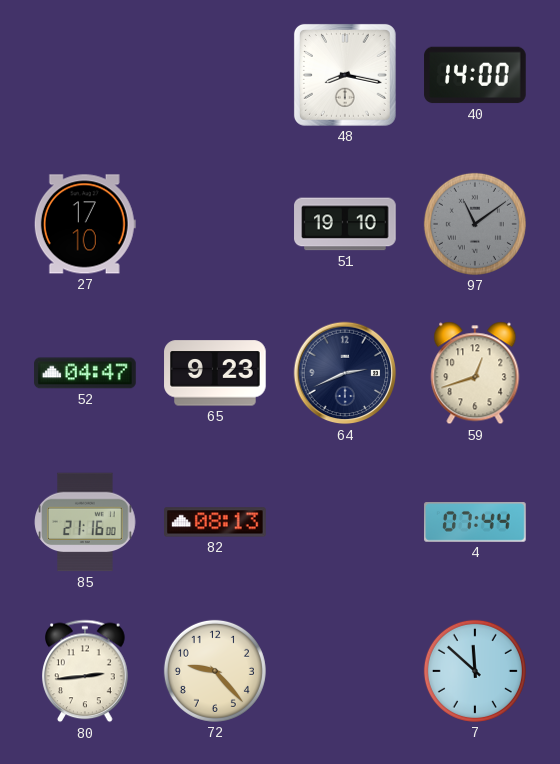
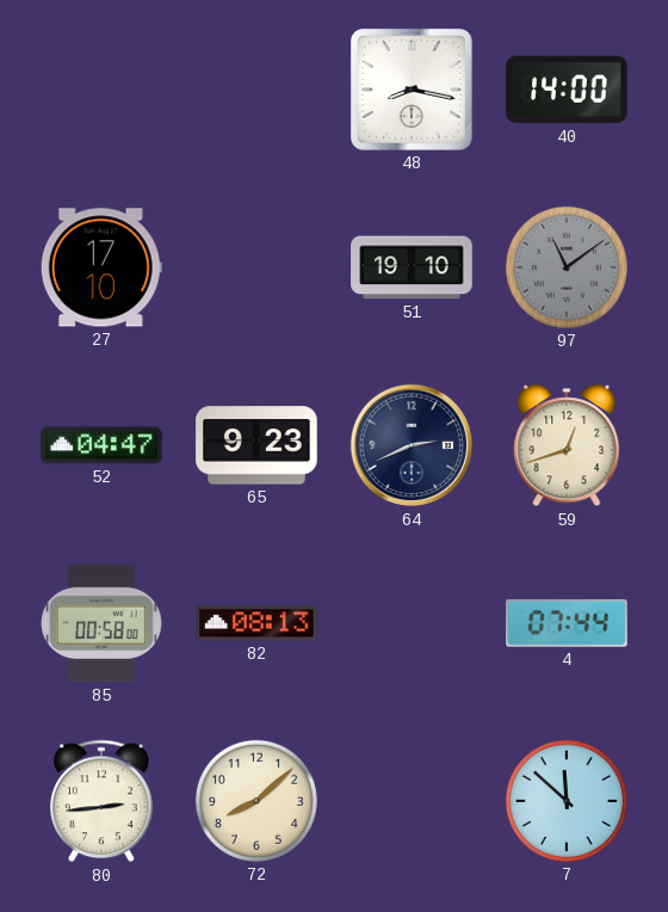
85: 21:16 -> 00:58
72: 9:23 -> 8:08
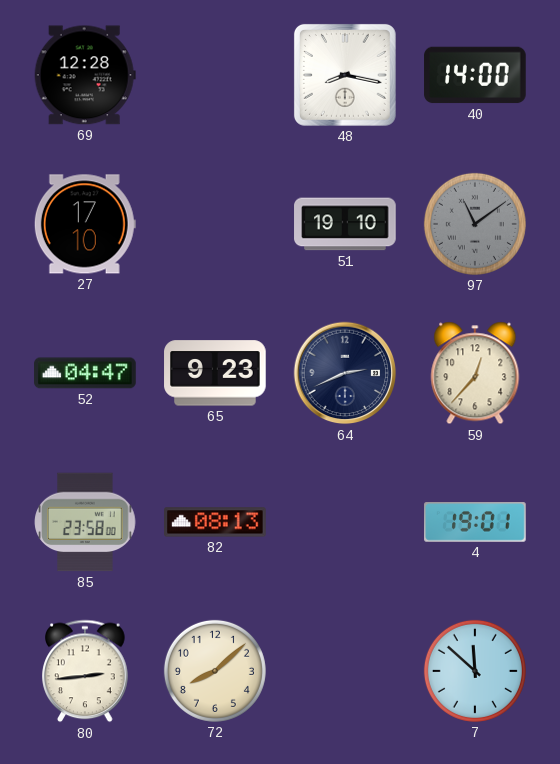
69: none -> 12:28
59: 12:42 -> 12:37
85: 00:58 -> 23:58
4: 07:44 -> 19:01
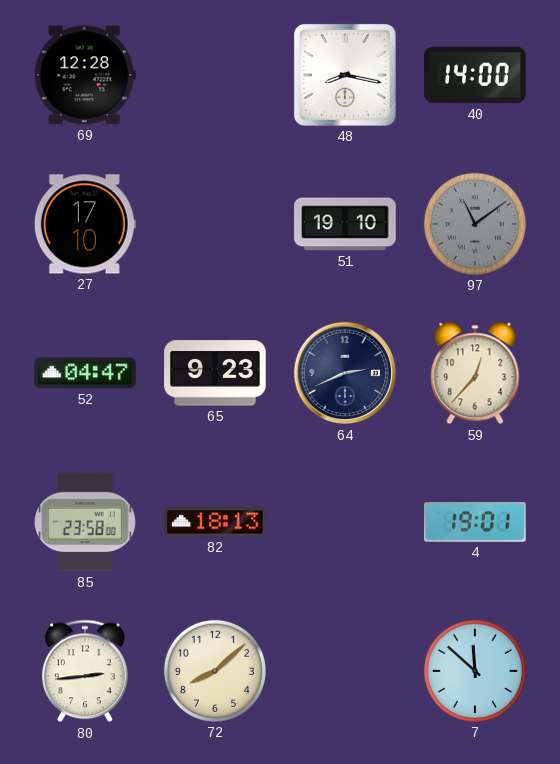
82: 08:13 -> 18:13
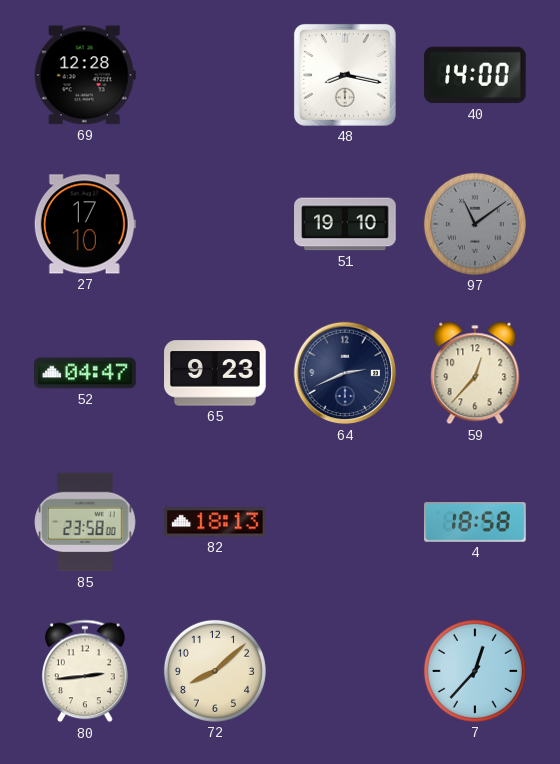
4: 19:01 -> 18:58
7: 11:52 -> 12:37
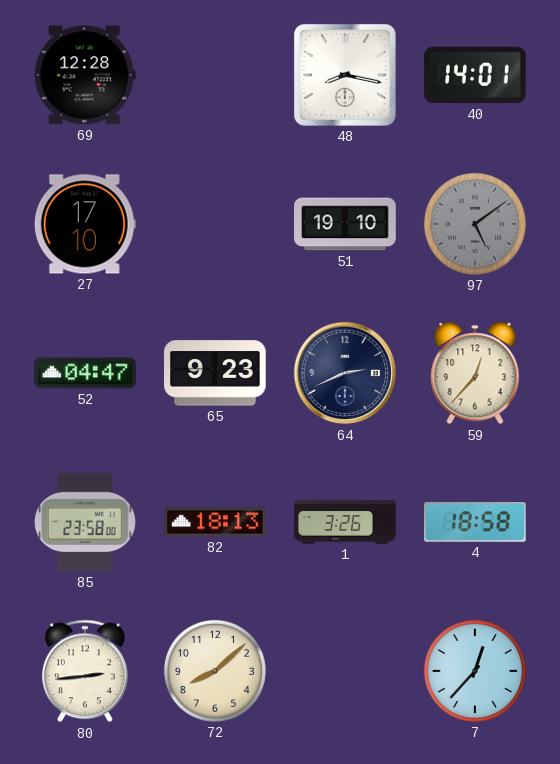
40: 14:00 -> 14:01
97: 11:09 -> 5:09
1: none -> 3:26
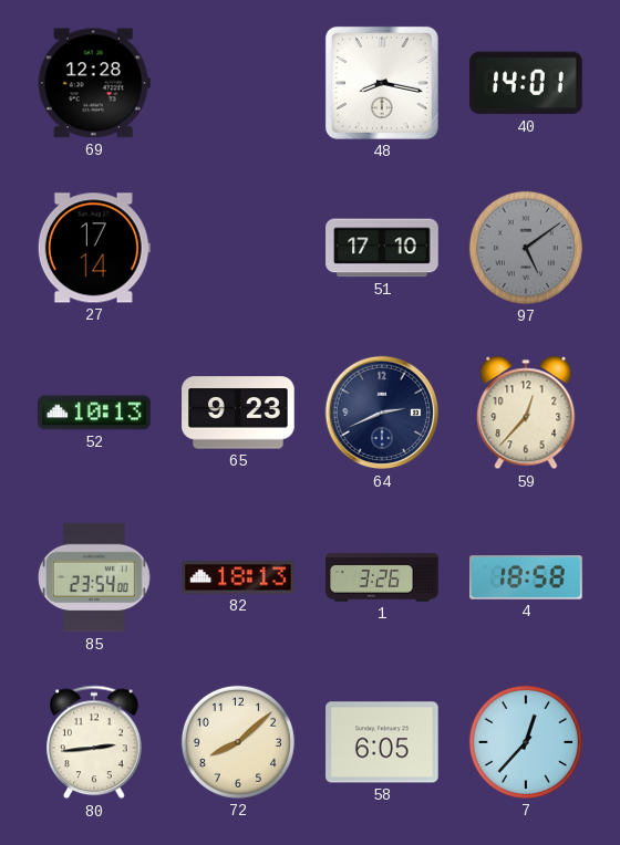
27: 17:10 -> 17:14
51: 19:10 -> 17:10
52: 04:47 -> 10:13
85: 23:58 -> 23:54
58: none -> 6:05
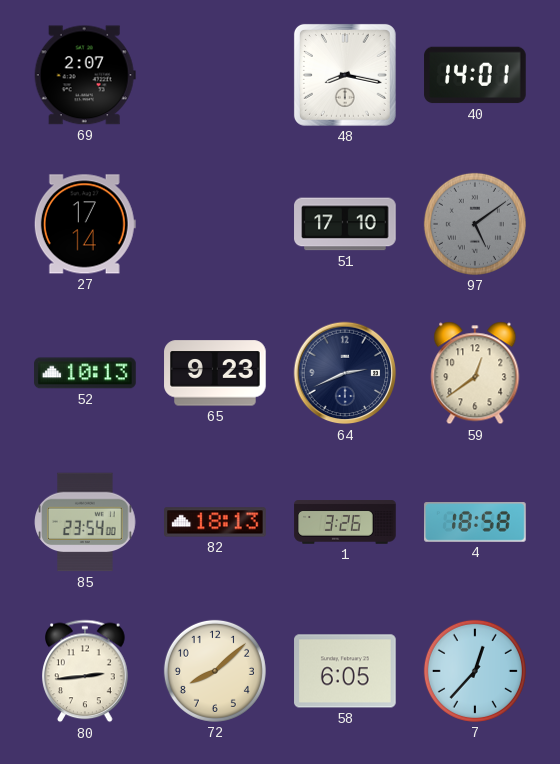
69: 12:28 -> 2:07
59: 12:37 -> 12:39
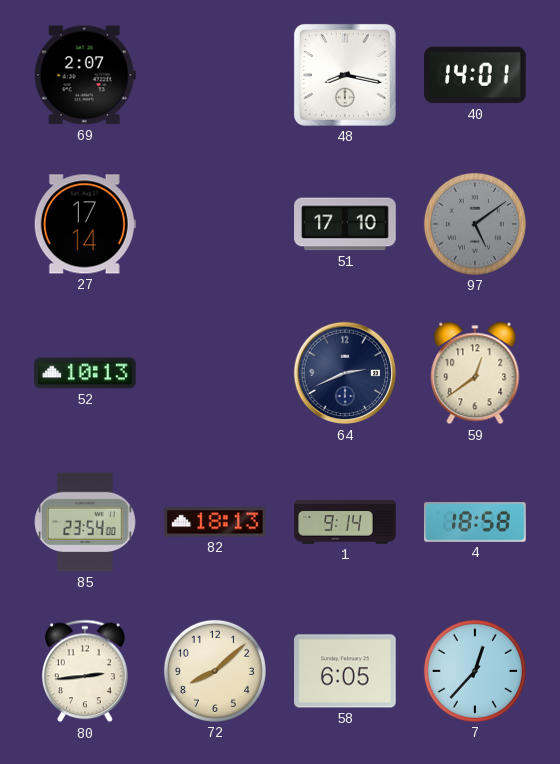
65: 9:23 -> none
1: 3:26 -> 9:14
